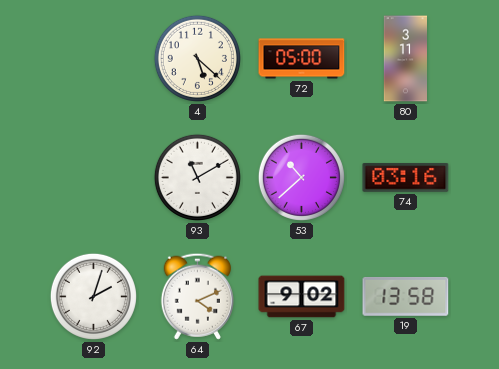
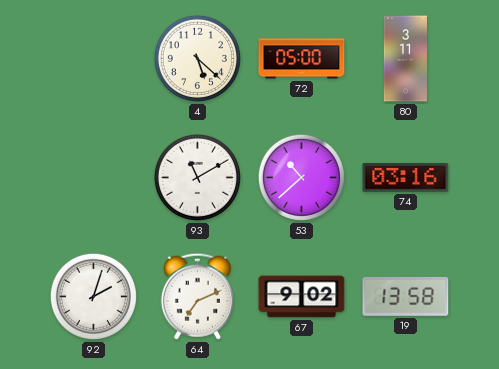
64: 4:11 -> 7:11
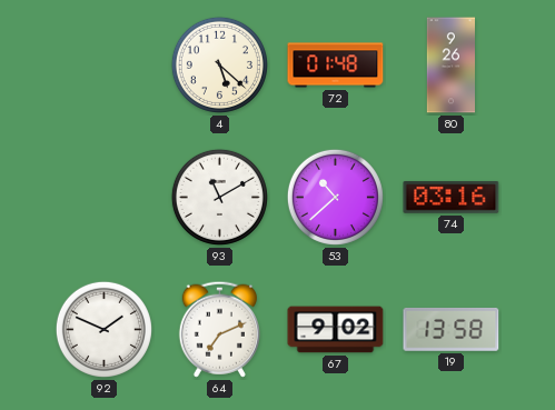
72: 05:00 -> 01:48
80: 3:11 -> 9:26
92: 2:03 -> 1:49
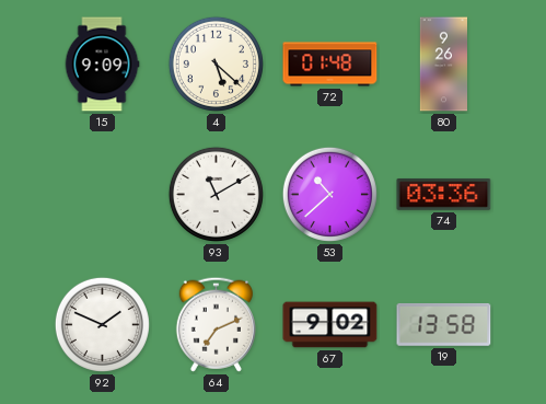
15: none -> 9:09
74: 03:16 -> 03:36
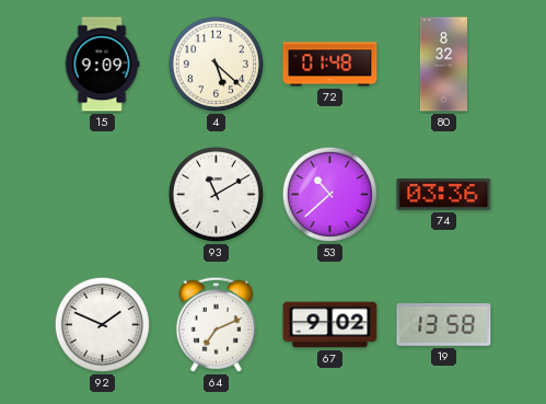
80: 9:26 -> 8:32
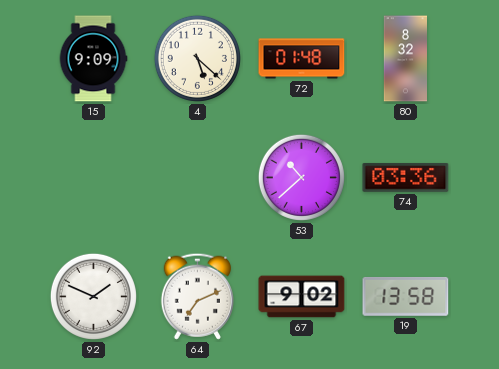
93: 11:10 -> none
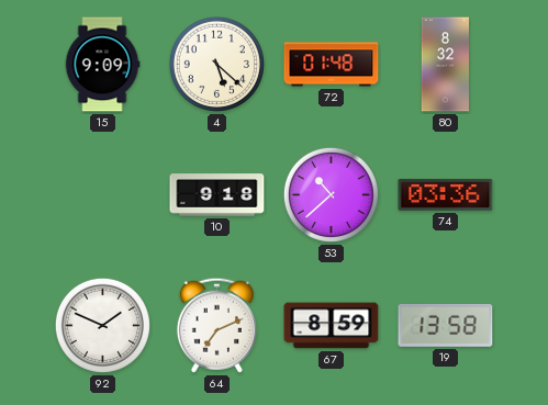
10: none -> 9:18
67: 9:02 -> 8:59
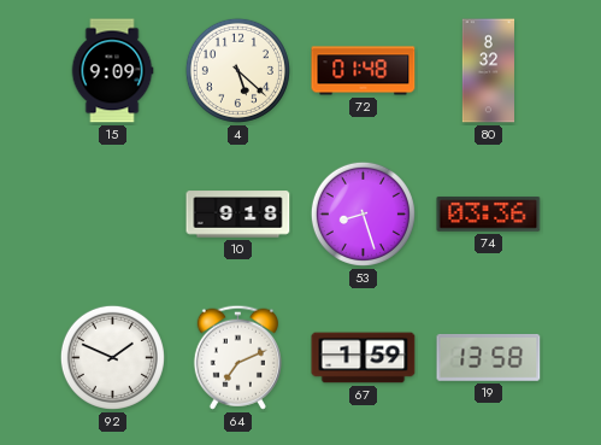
53: 10:38 -> 8:27
67: 8:59 -> 1:59
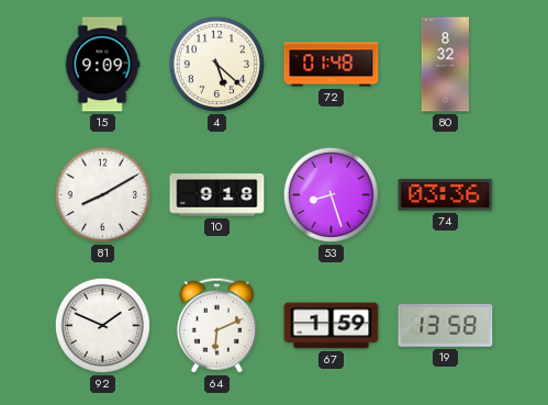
81: none -> 8:10
64: 7:11 -> 6:11
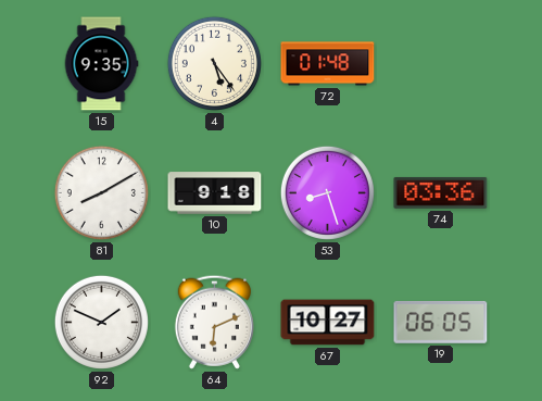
15: 9:09 -> 9:35
4: 5:22 -> 5:24
80: 8:32 -> none
67: 1:59 -> 10:27
19: 13:58 -> 06:05
